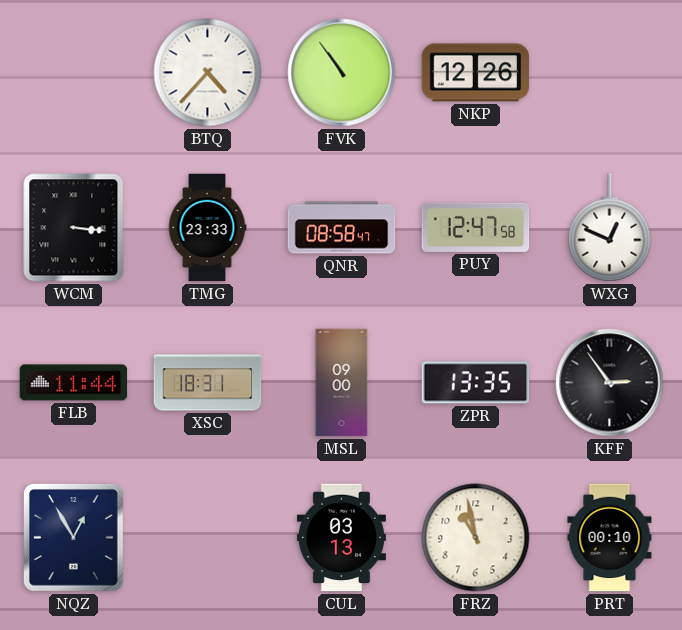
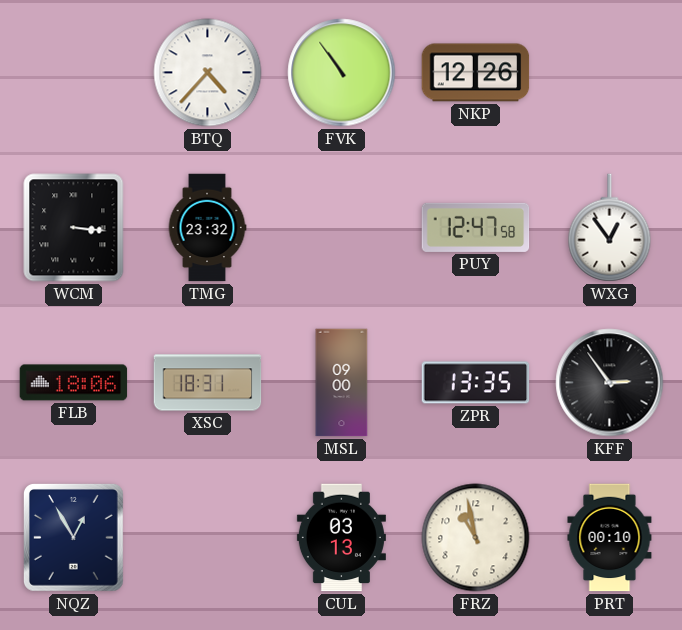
TMG: 23:33 -> 23:32
QNR: 08:58 -> none
WXG: 12:49 -> 12:54
FLB: 11:44 -> 18:06
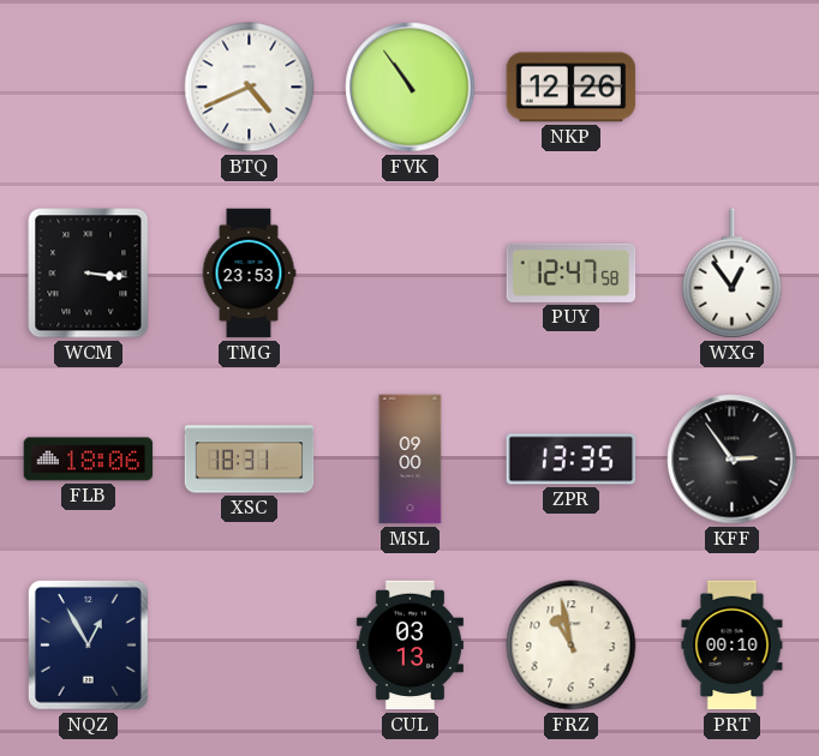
BTQ: 4:37 -> 4:41
TMG: 23:32 -> 23:53
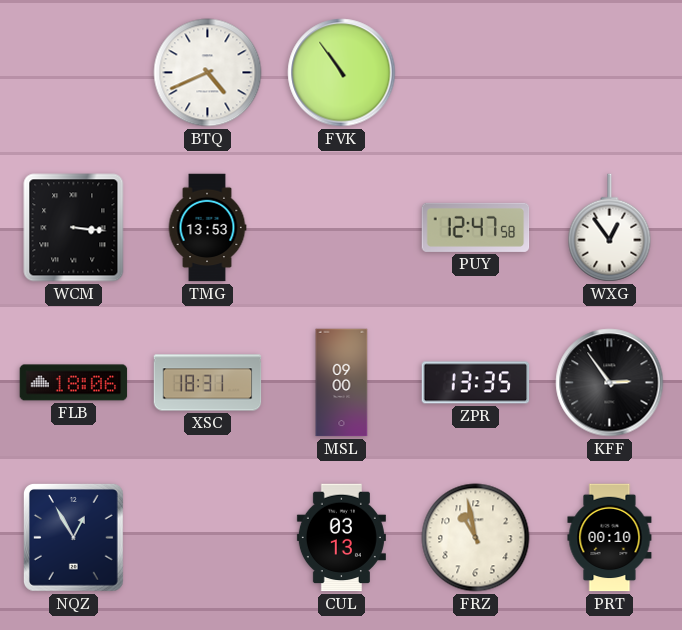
NKP: 12:26 -> none
TMG: 23:53 -> 13:53
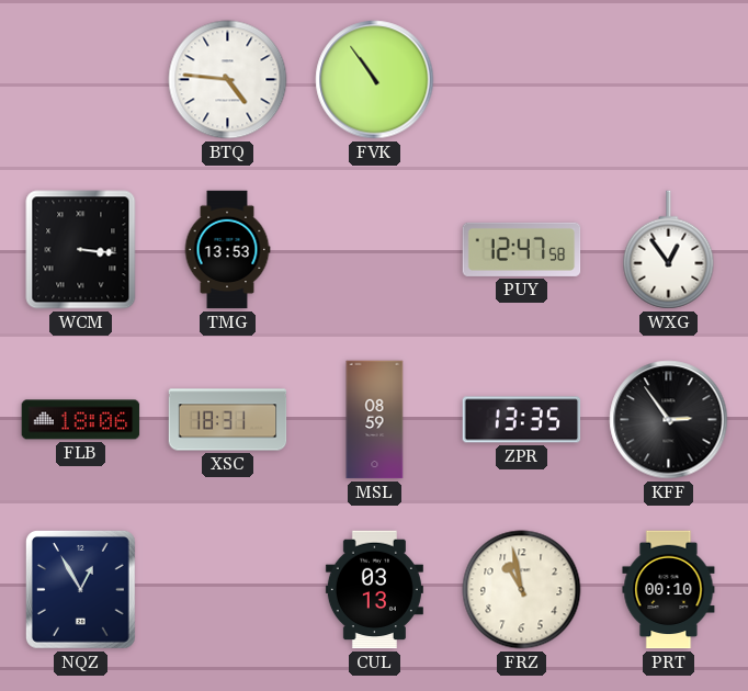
BTQ: 4:41 -> 4:46
MSL: 09:00 -> 08:59
